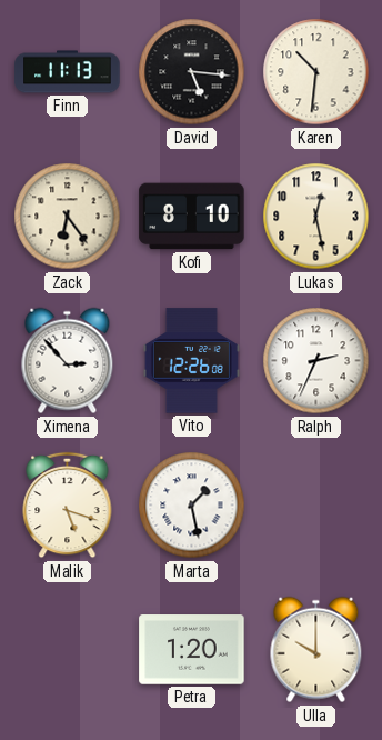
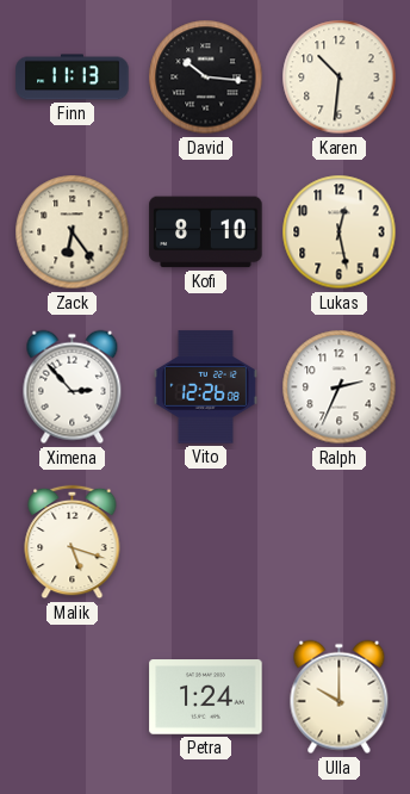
David: 5:16 -> 10:16
Marta: 1:28 -> none
Petra: 1:20 -> 1:24
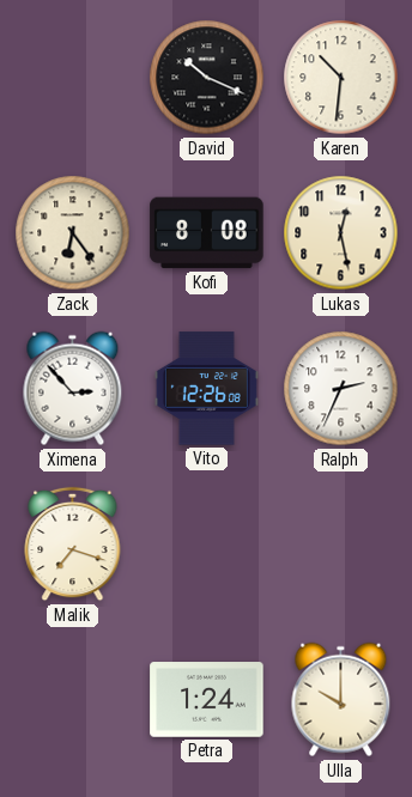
Finn: 11:13 -> none
David: 10:16 -> 10:19
Kofi: 8:10 -> 8:08
Malik: 5:18 -> 7:18
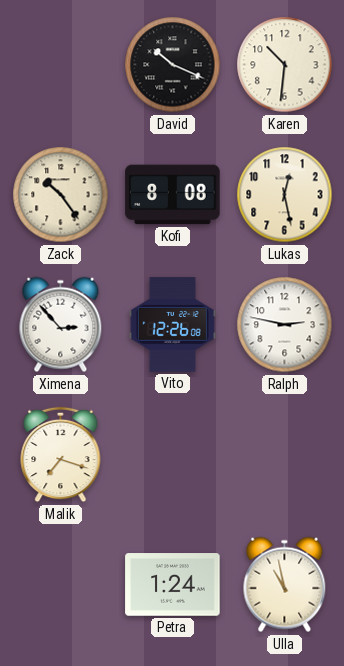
Zack: 6:24 -> 10:24
Ralph: 2:34 -> 2:47
Ulla: 10:00 -> 10:58
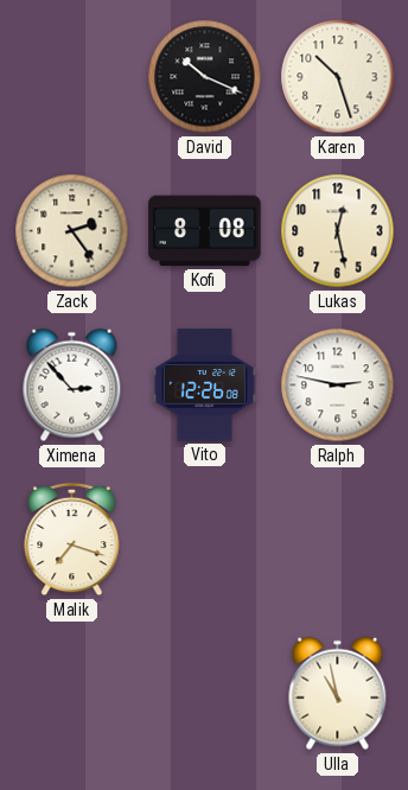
Karen: 10:31 -> 10:27
Zack: 10:24 -> 2:24
Petra: 1:24 -> none
